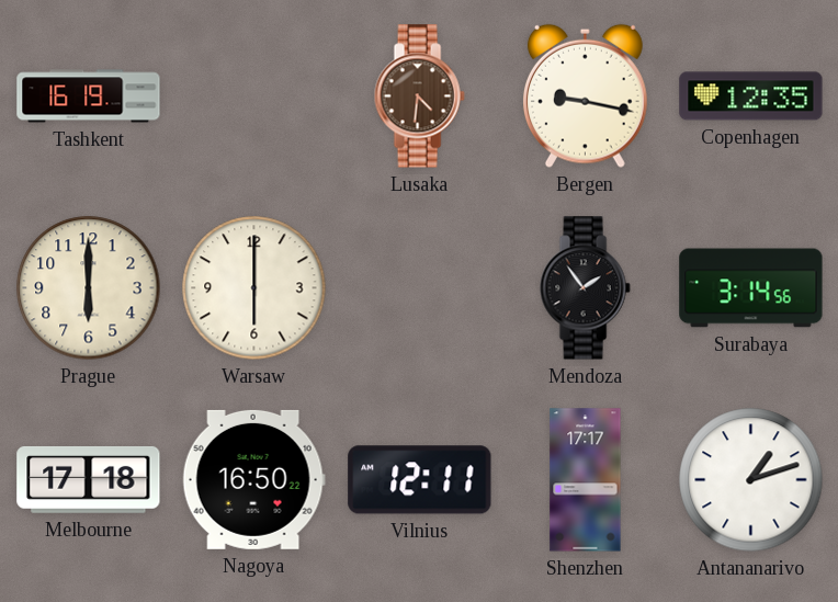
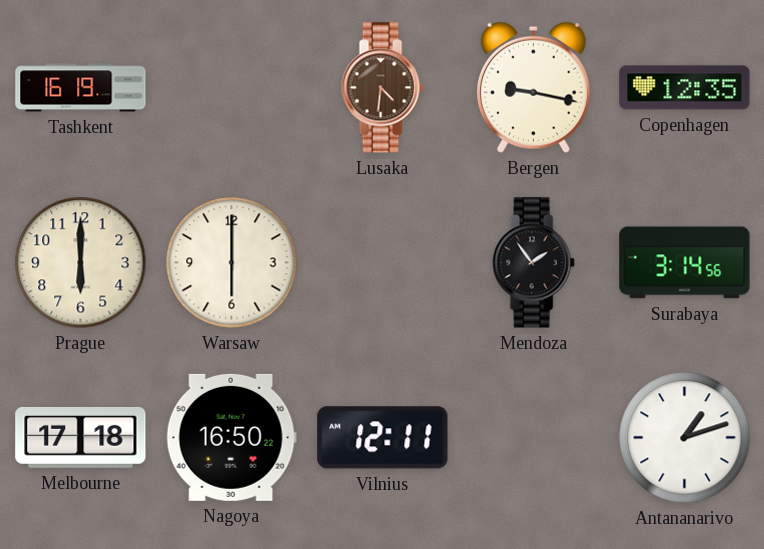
Shenzhen: 17:17 -> none
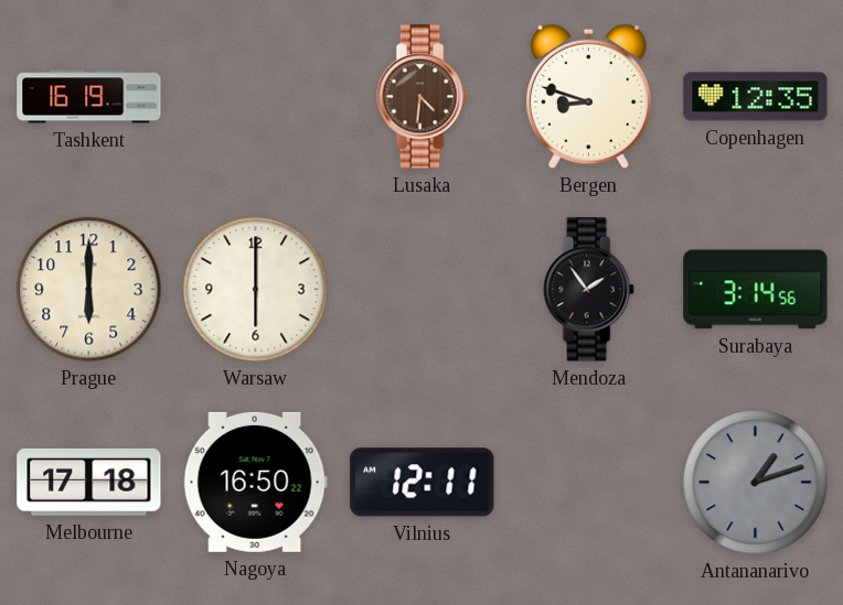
Bergen: 9:17 -> 8:48
Antananarivo dial: white -> grey
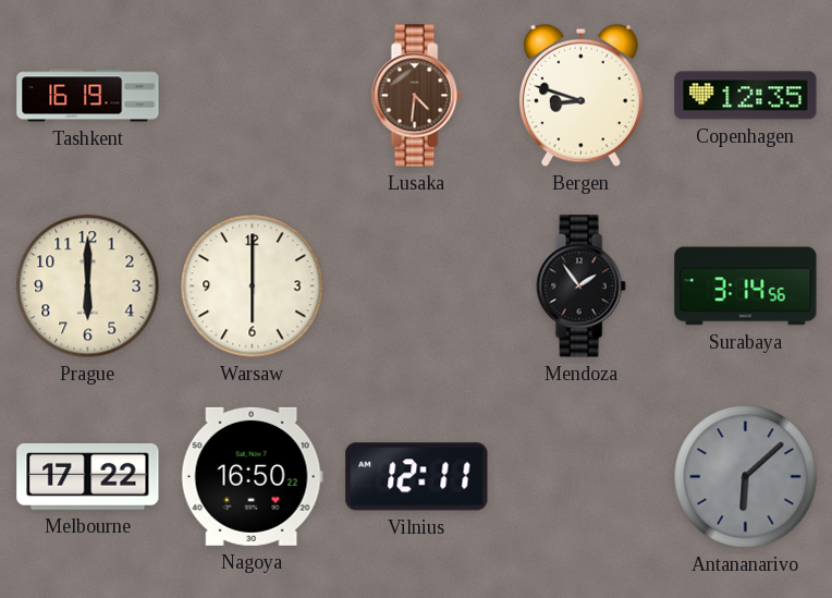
Melbourne: 17:18 -> 17:22
Antananarivo: 1:12 -> 6:08
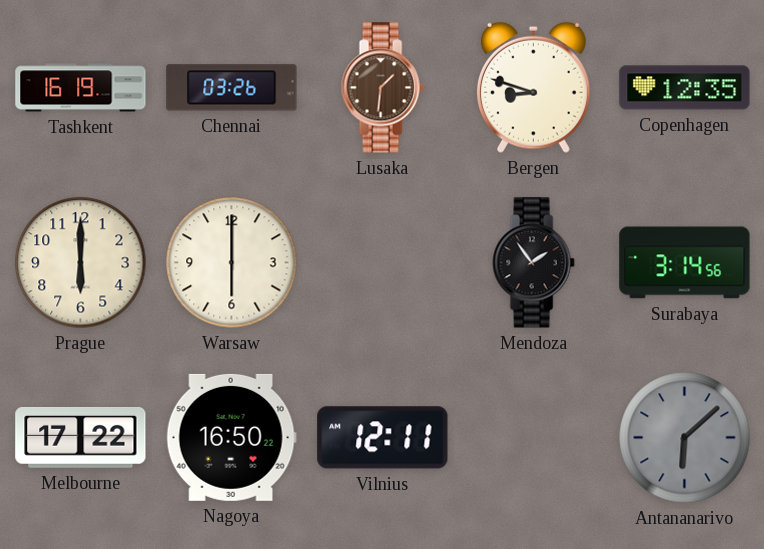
Chennai: none -> 03:26
Lusaka: 4:31 -> 1:31
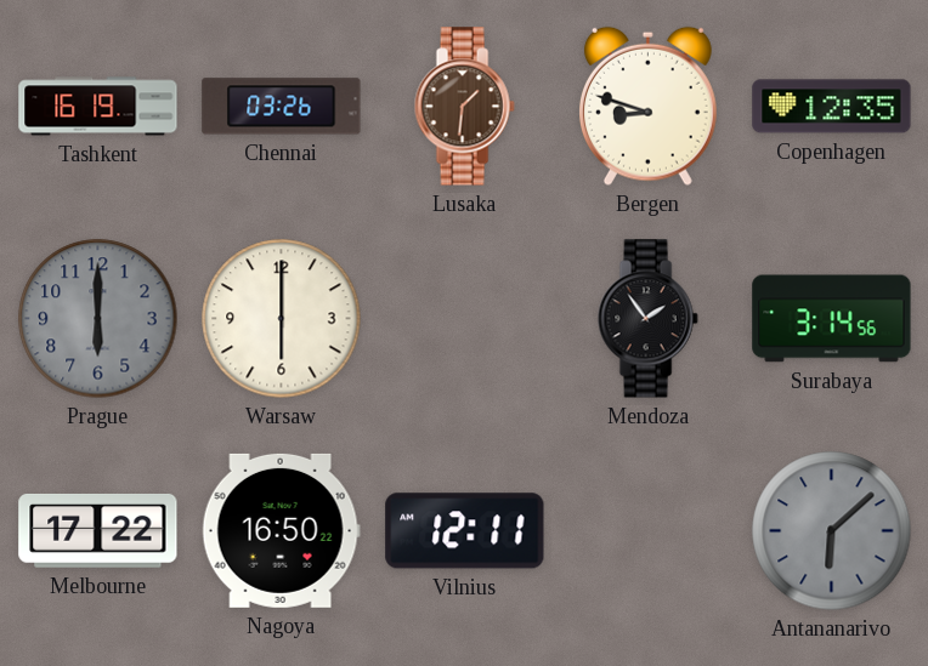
Prague dial: cream -> grey
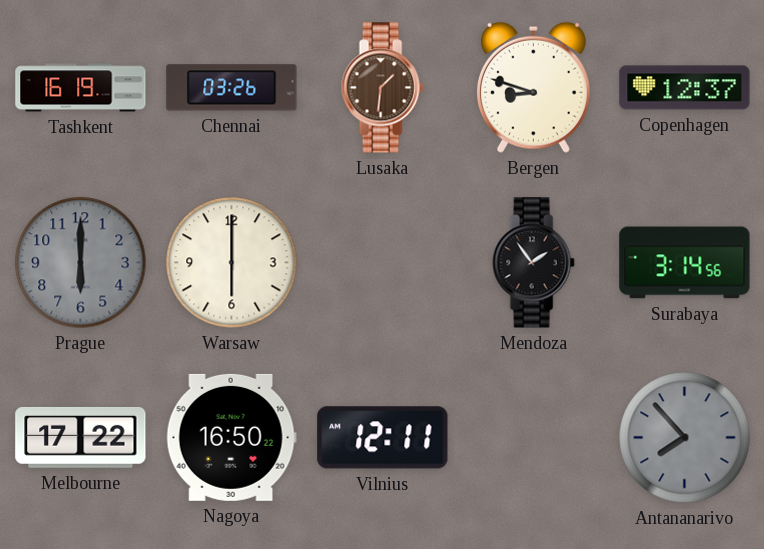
Copenhagen: 12:35 -> 12:37
Antananarivo: 6:08 -> 7:53
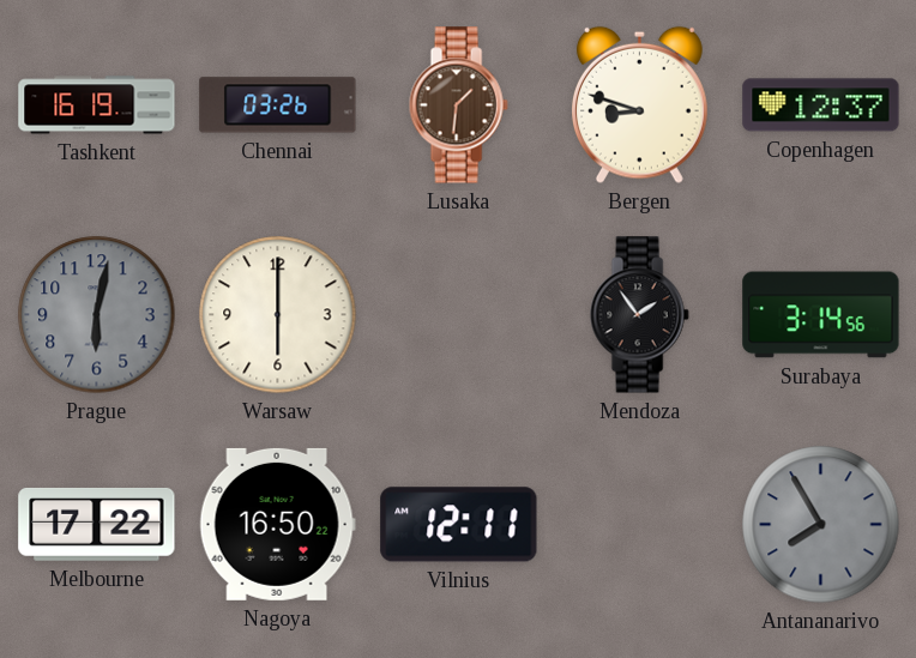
Prague: 6:00 -> 6:02
Antananarivo: 7:53 -> 7:55
